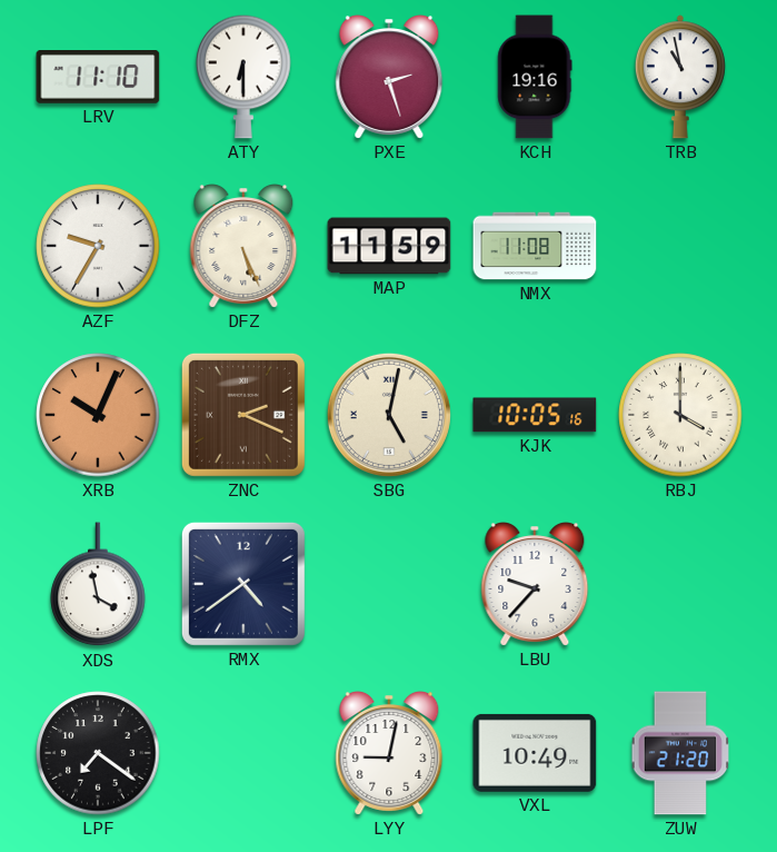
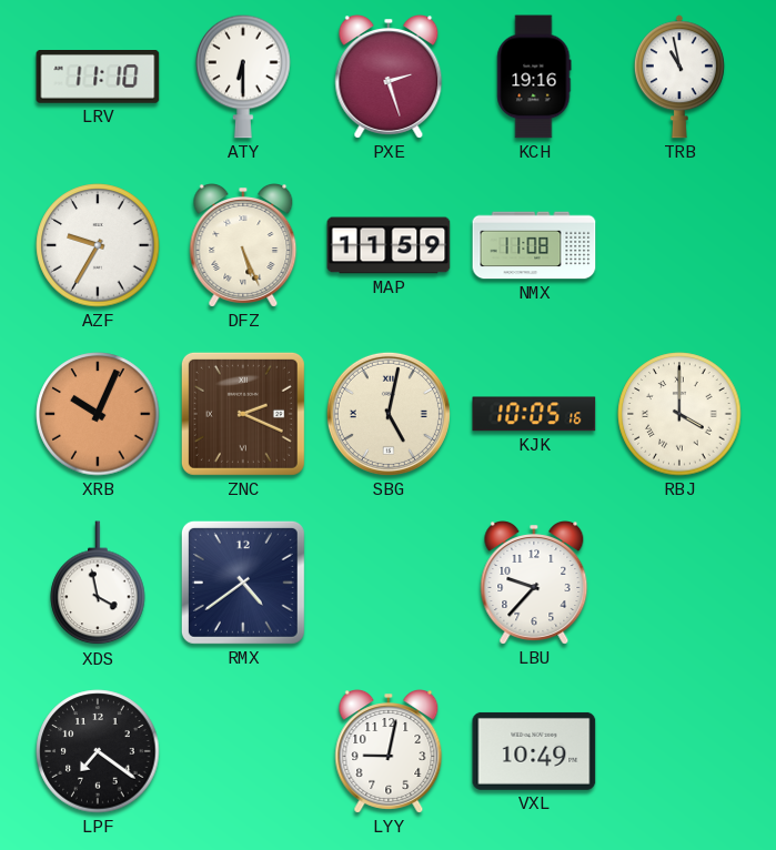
ZUW: 21:20 -> none
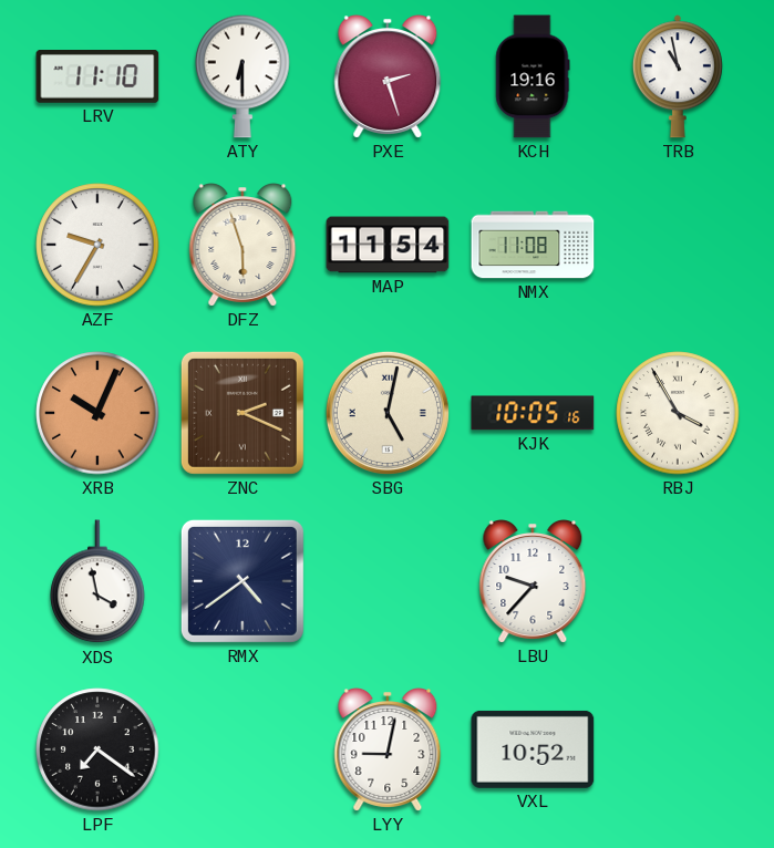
DFZ: 5:26 -> 5:57
MAP: 11:59 -> 11:54
RBJ: 4:00 -> 3:55
VXL: 10:49 -> 10:52
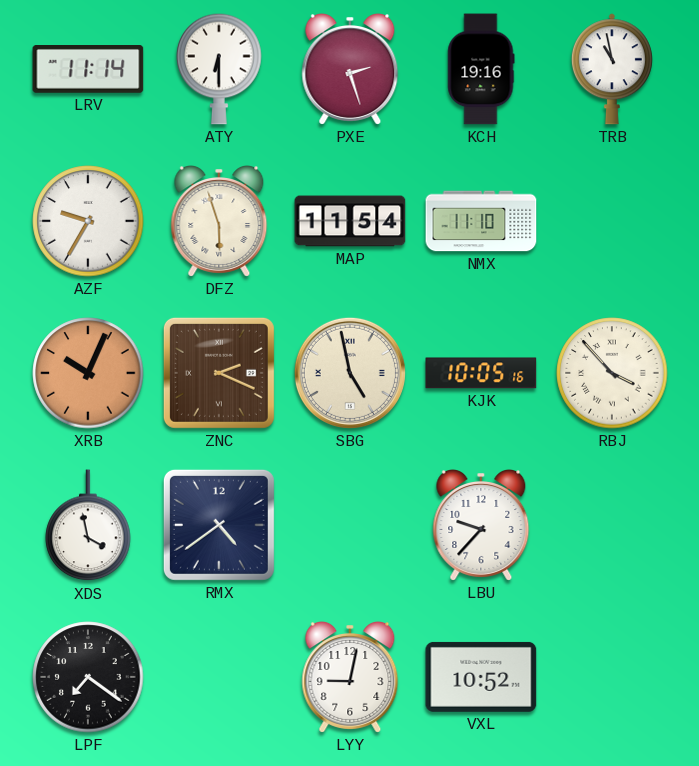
LRV: 11:10 -> 11:14
NMX: 11:08 -> 11:10
SBG: 5:02 -> 4:58
RBJ: 3:55 -> 3:53
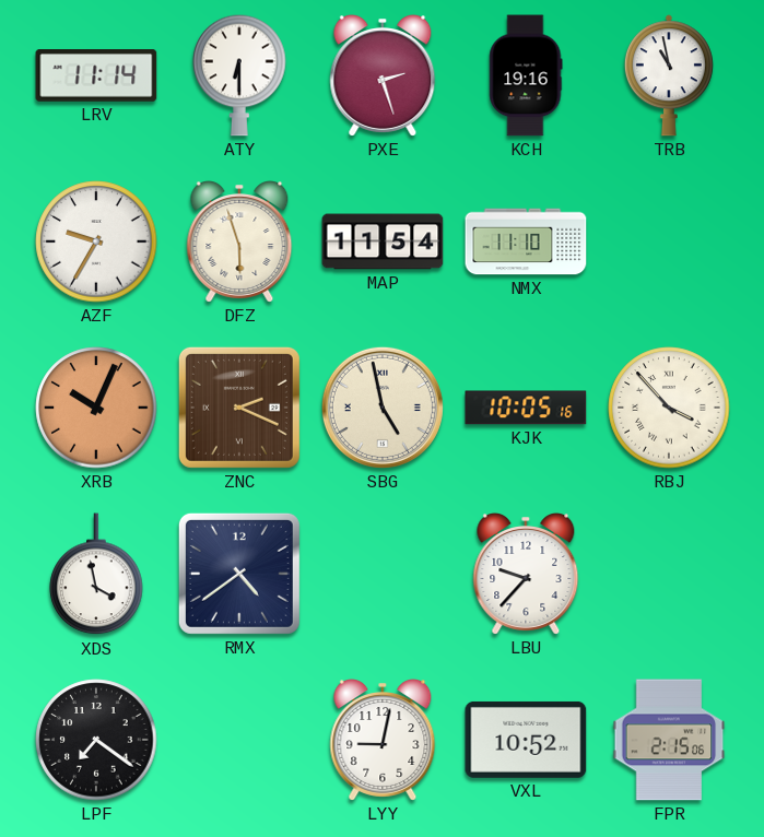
FPR: none -> 2:15
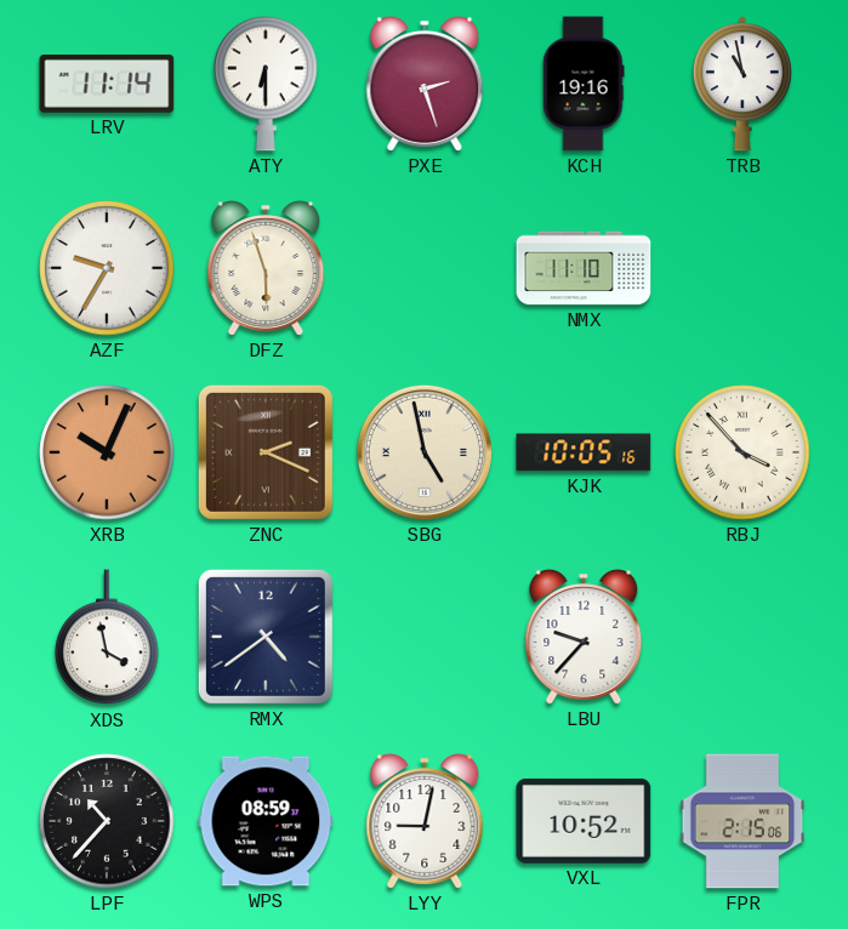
MAP: 11:54 -> none
LPF: 7:21 -> 10:37
WPS: none -> 08:59
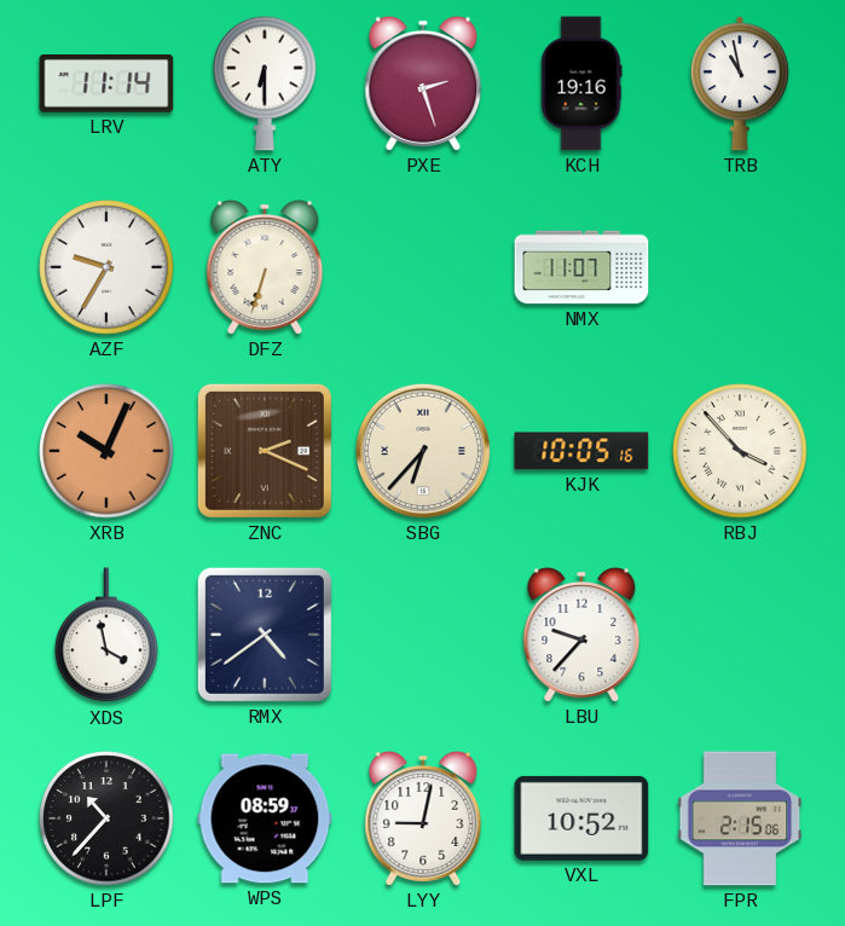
DFZ: 5:57 -> 6:33
NMX: 11:10 -> 11:07
SBG: 4:58 -> 6:37
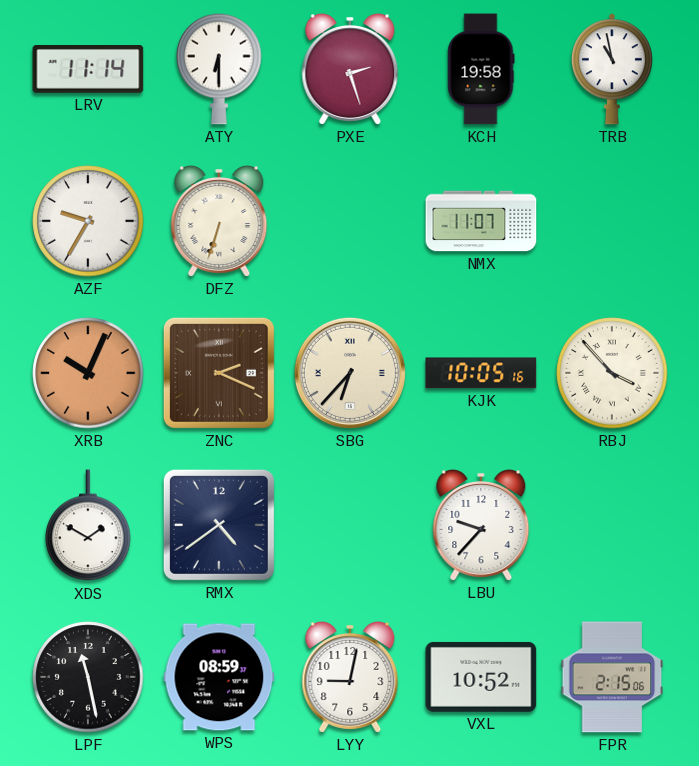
KCH: 19:16 -> 19:58
XDS: 3:58 -> 1:50
LPF: 10:37 -> 11:28
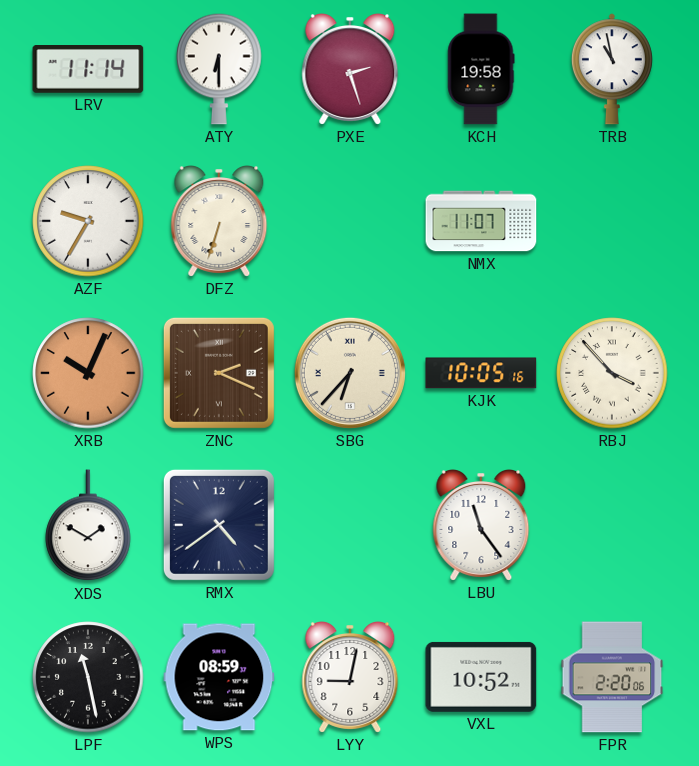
LBU: 9:37 -> 11:24
FPR: 2:15 -> 2:20
